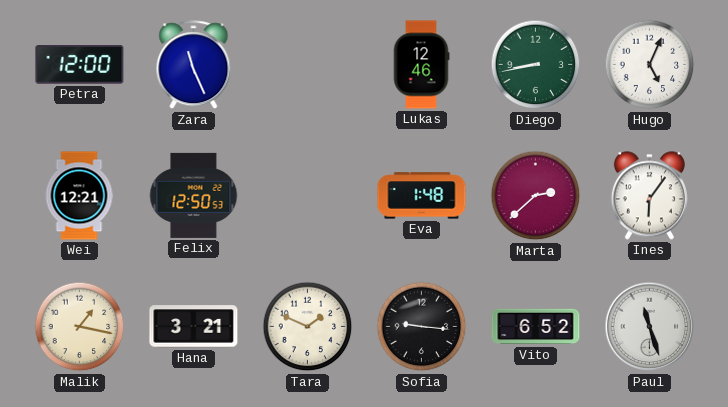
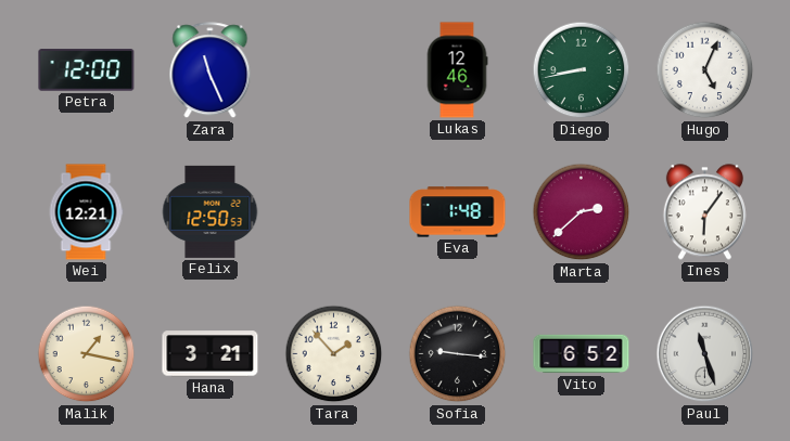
Tara: 1:49 -> 1:53
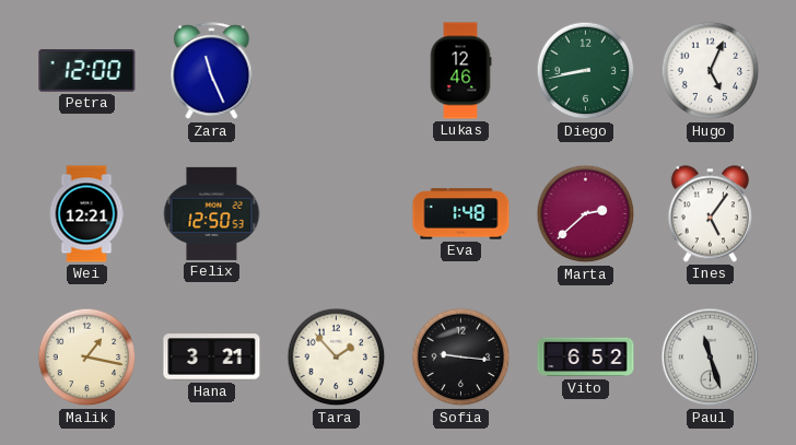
Ines: 6:06 -> 5:06
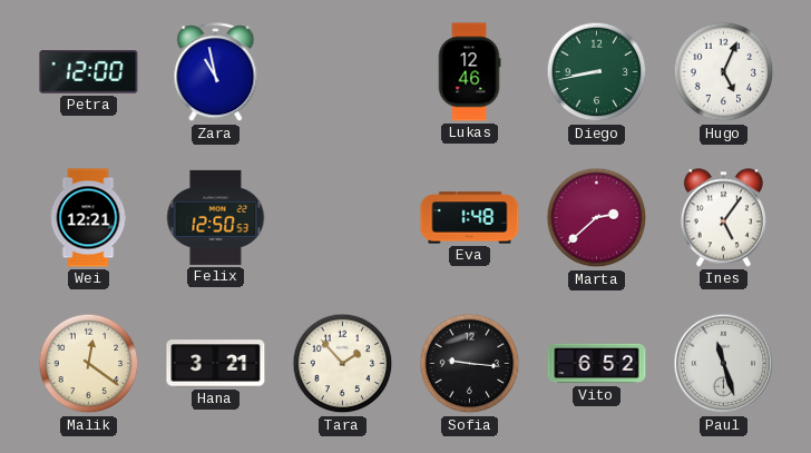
Zara: 11:26 -> 10:58
Malik: 1:17 -> 12:21
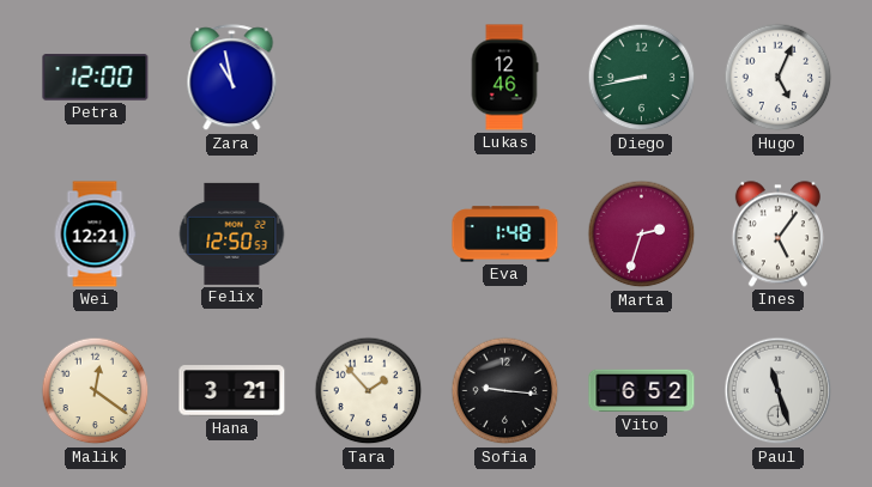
Marta: 2:38 -> 2:33
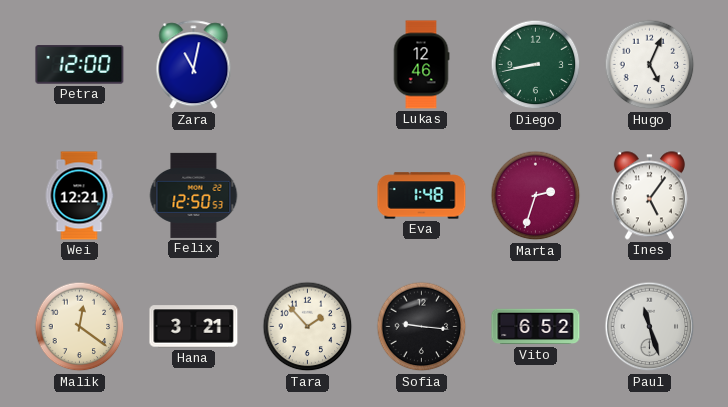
Zara: 10:58 -> 11:02
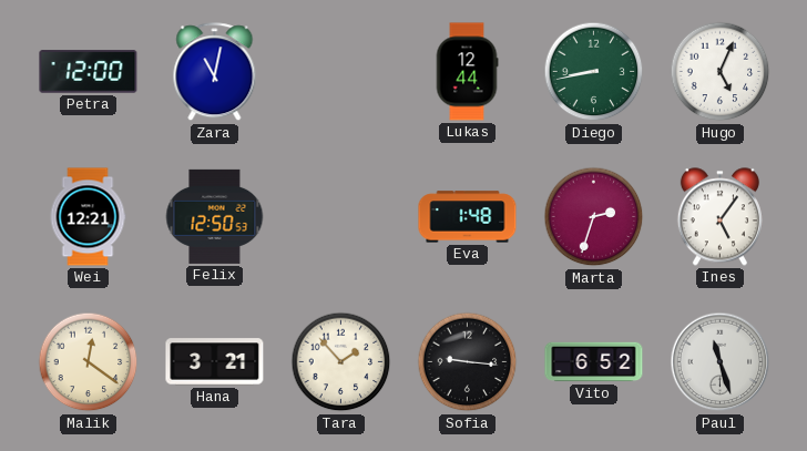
Lukas: 12:46 -> 12:44
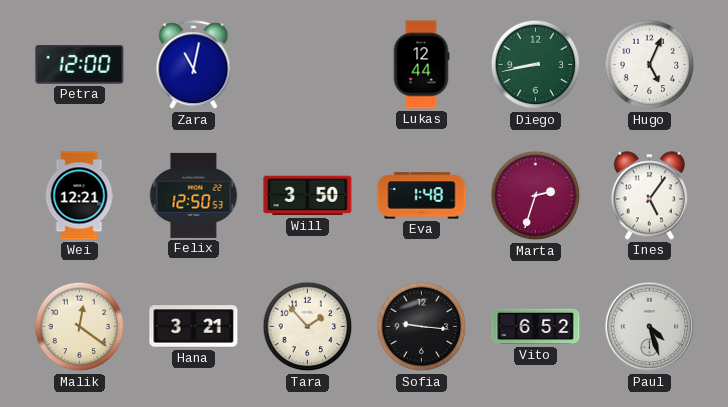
Will: none -> 3:50
Paul: 11:27 -> 4:27
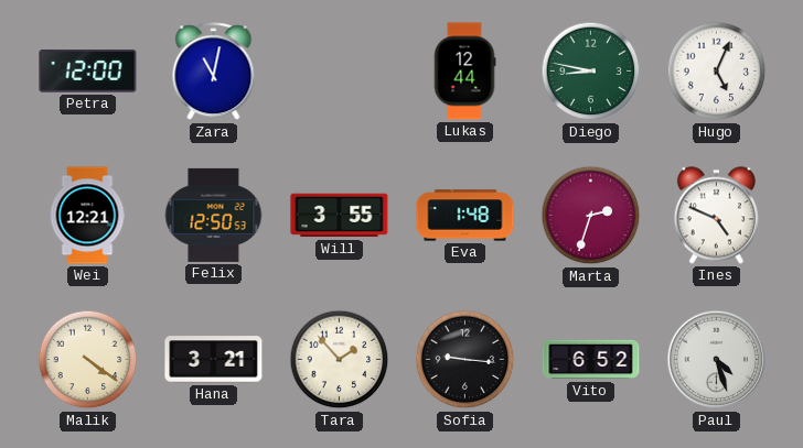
Diego: 8:43 -> 8:47
Will: 3:50 -> 3:55
Ines: 5:06 -> 4:49
Malik: 12:21 -> 4:21
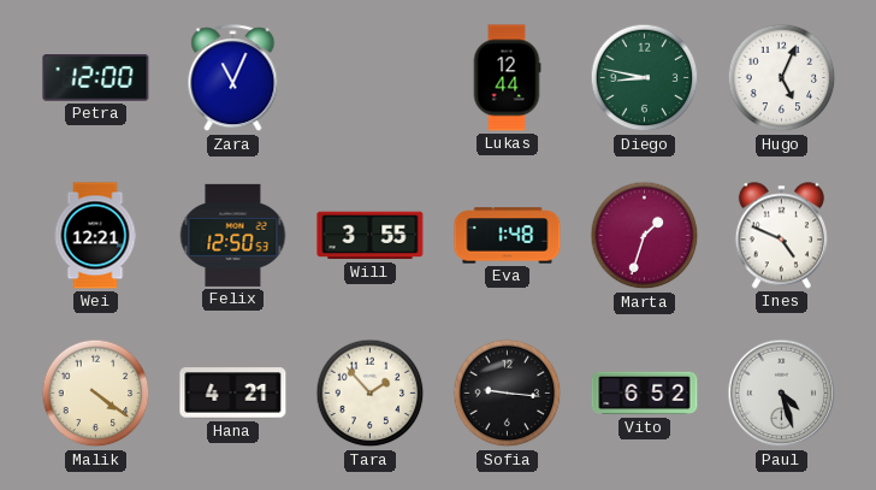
Zara: 11:02 -> 11:04
Marta: 2:33 -> 1:33
Hana: 3:21 -> 4:21
